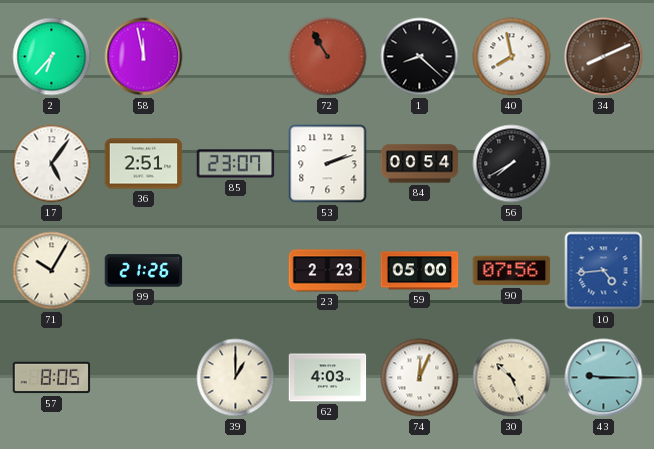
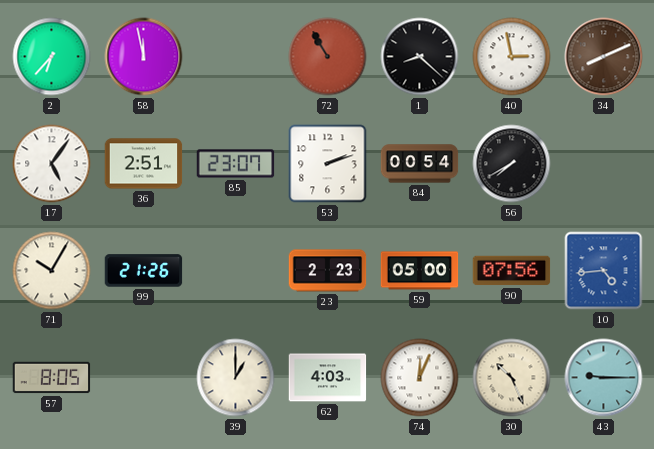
40: 7:58 -> 2:58
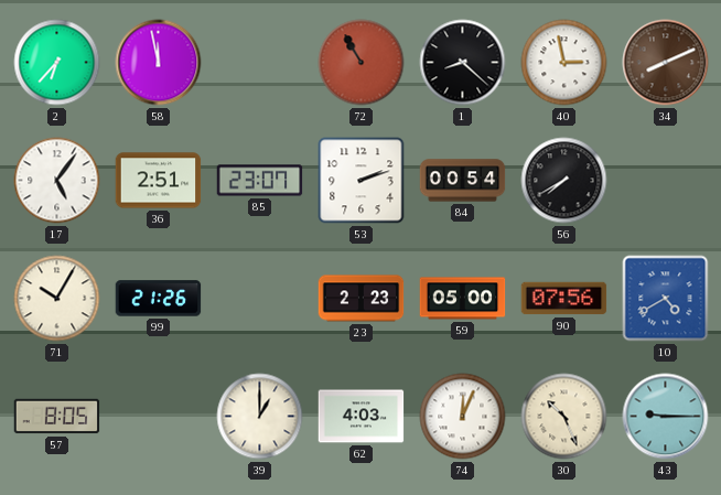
10: 4:44 -> 4:40
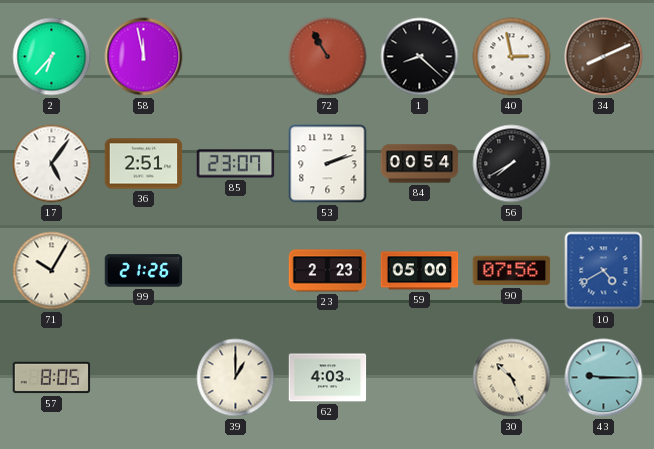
74: 12:04 -> none
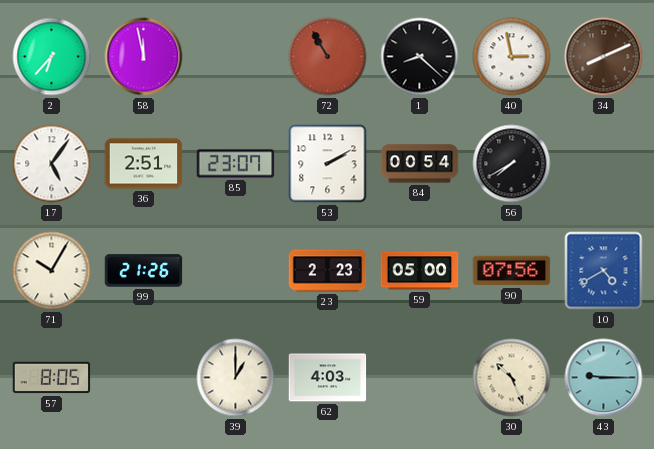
53: 2:12 -> 2:10
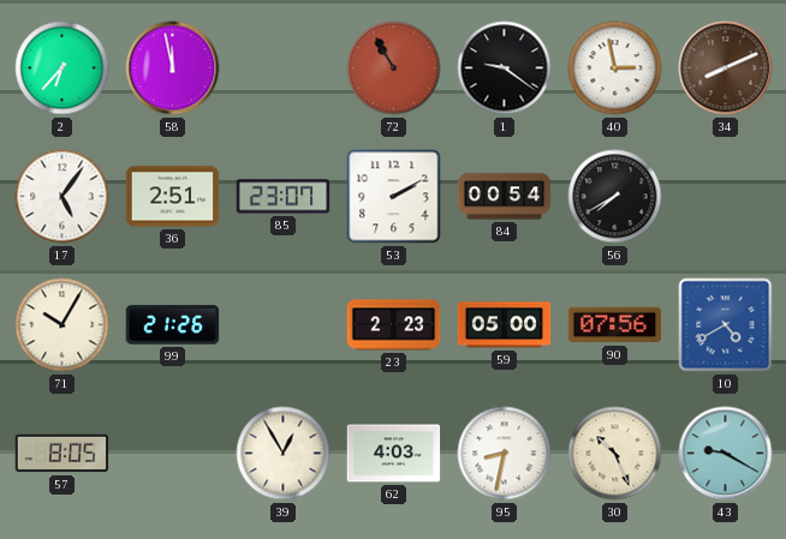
1: 8:22 -> 9:21
39: 1:00 -> 12:55
95: none -> 8:32
43: 9:15 -> 9:20
